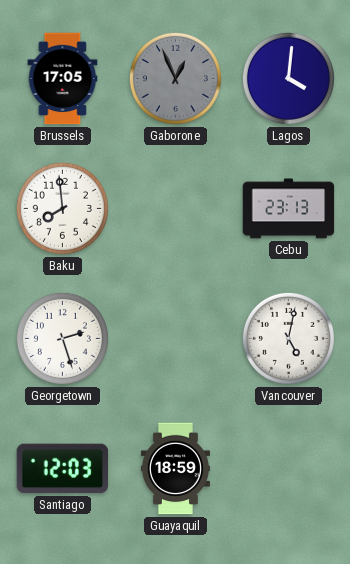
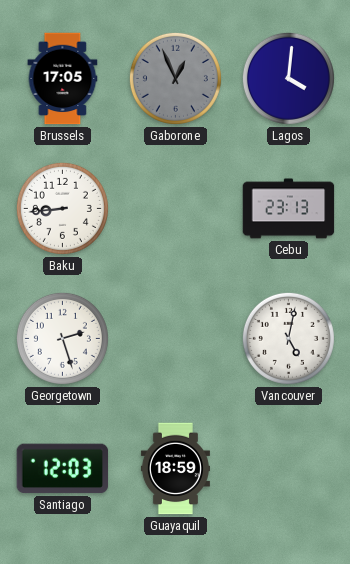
Baku: 7:59 -> 8:44
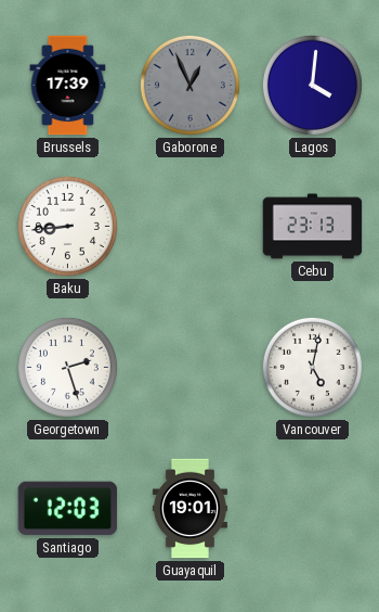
Brussels: 17:05 -> 17:39
Guayaquil: 18:59 -> 19:01
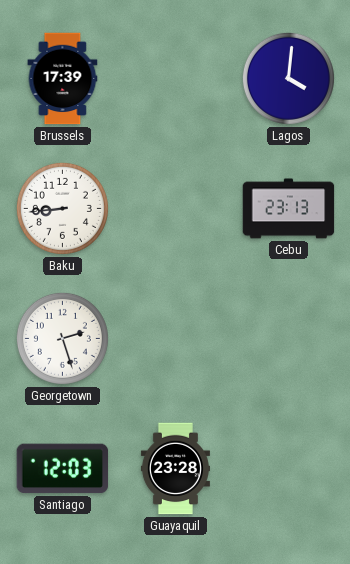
Gaborone: 12:56 -> none
Vancouver: 5:02 -> none
Guayaquil: 19:01 -> 23:28
